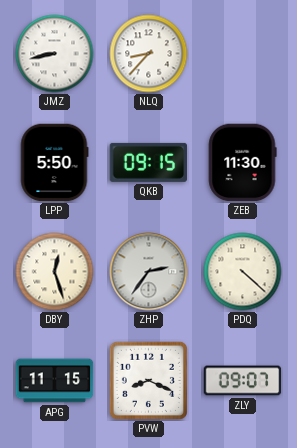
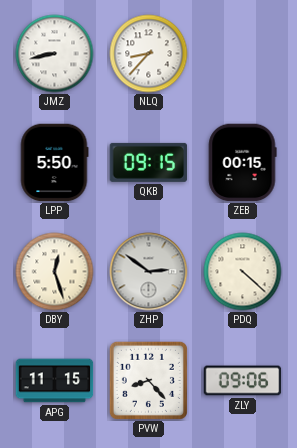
ZEB: 11:30 -> 00:15
ZHP: 2:36 -> 2:51
PVW: 8:19 -> 8:23
ZLY: 09:07 -> 09:06
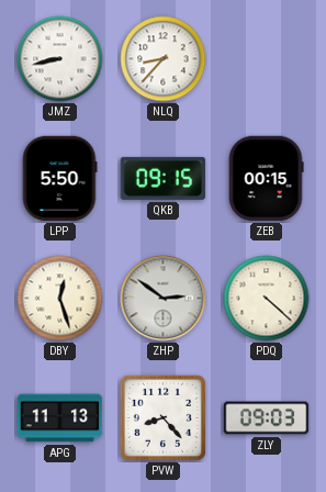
APG: 11:15 -> 11:13
ZLY: 09:06 -> 09:03
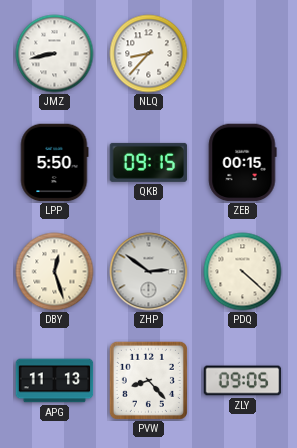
ZLY: 09:03 -> 09:05
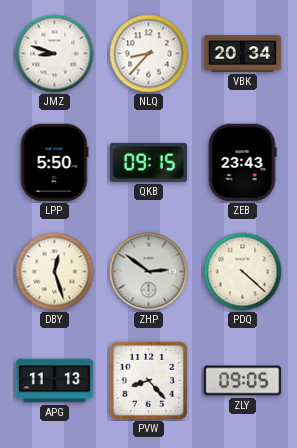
JMZ: 8:43 -> 8:48
VBK: none -> 20:34
ZEB: 00:15 -> 23:43
